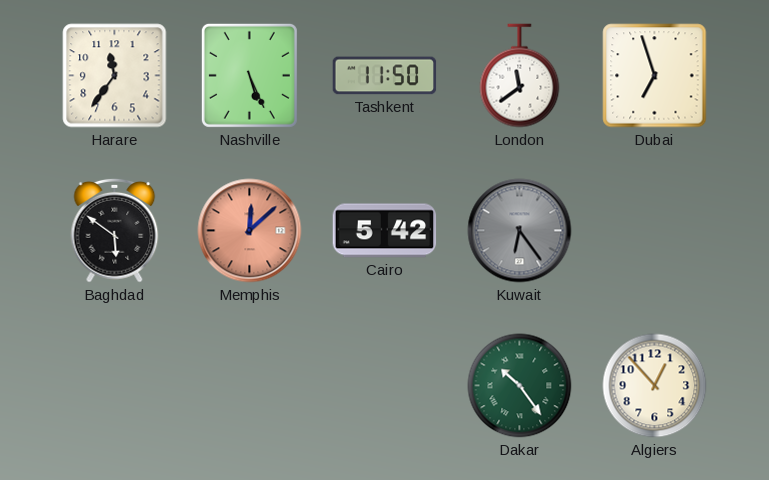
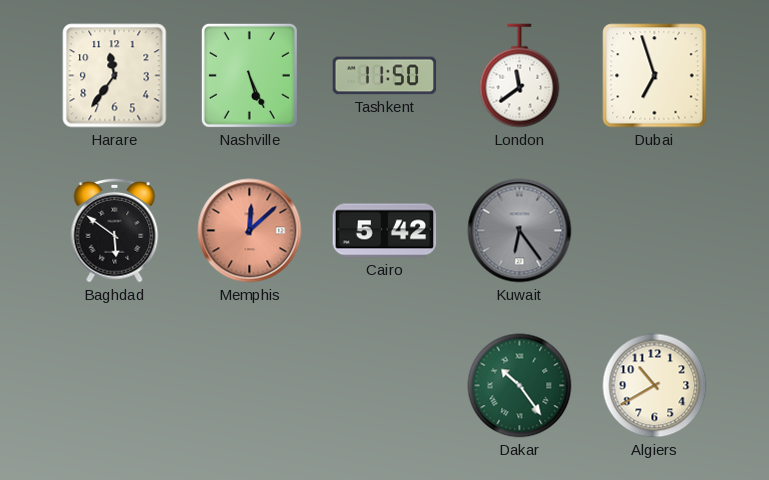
Algiers: 12:53 -> 10:40
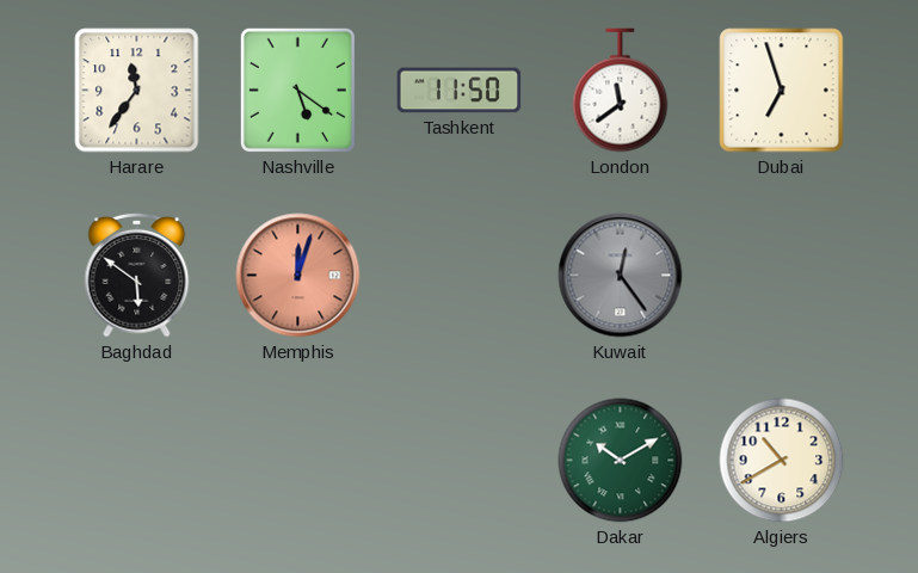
Nashville: 5:26 -> 5:21
Memphis: 12:08 -> 12:03
Cairo: 5:42 -> none
Kuwait: 6:24 -> 12:24
Dakar: 10:24 -> 10:10
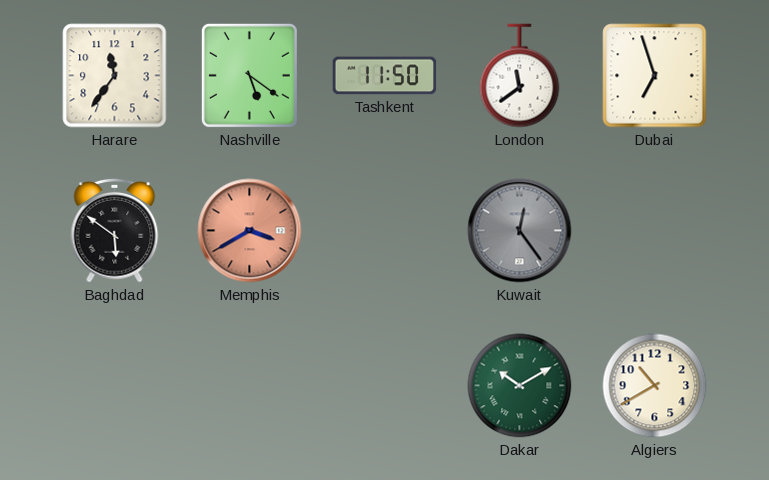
Memphis: 12:03 -> 3:40
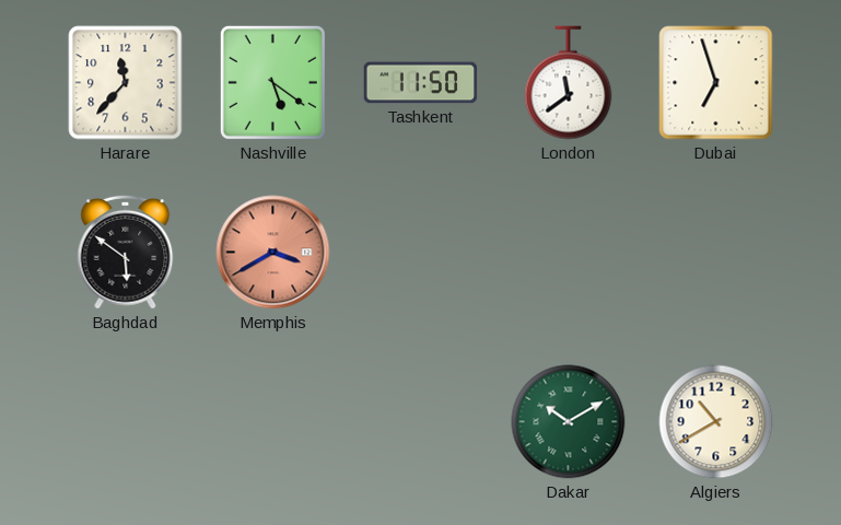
Harare: 11:36 -> 11:37
Kuwait: 12:24 -> none
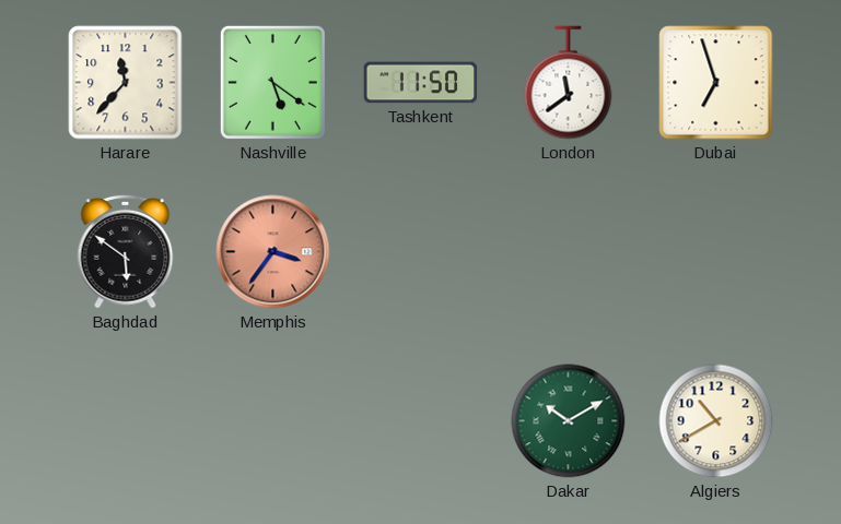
Memphis: 3:40 -> 3:36
